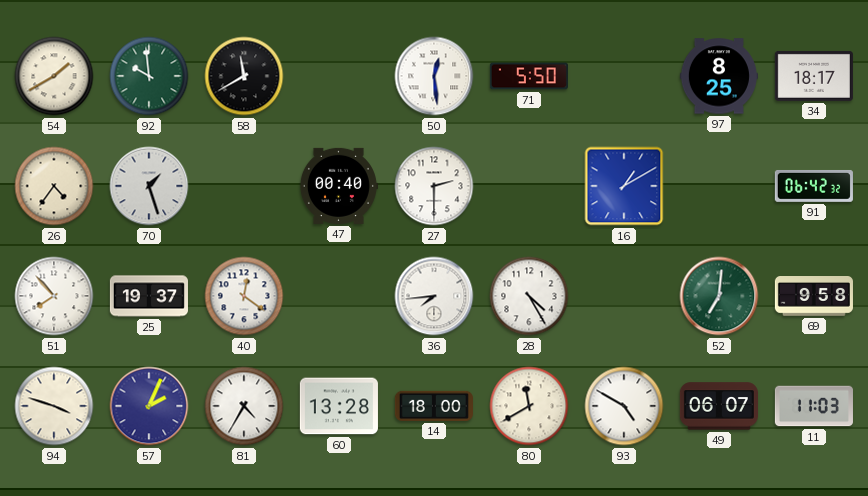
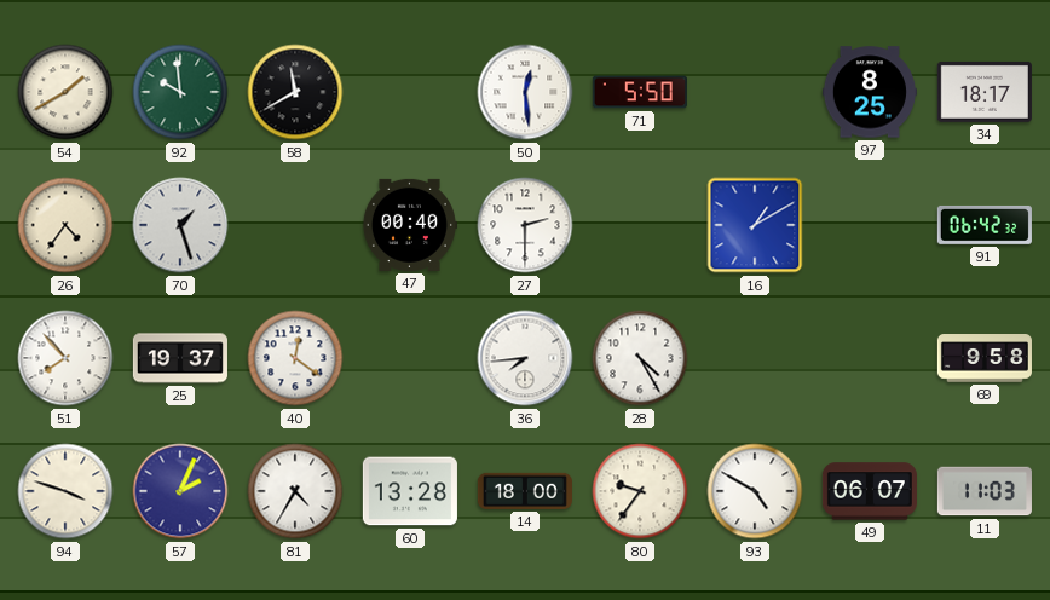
52: 7:01 -> none
80: 11:40 -> 9:36
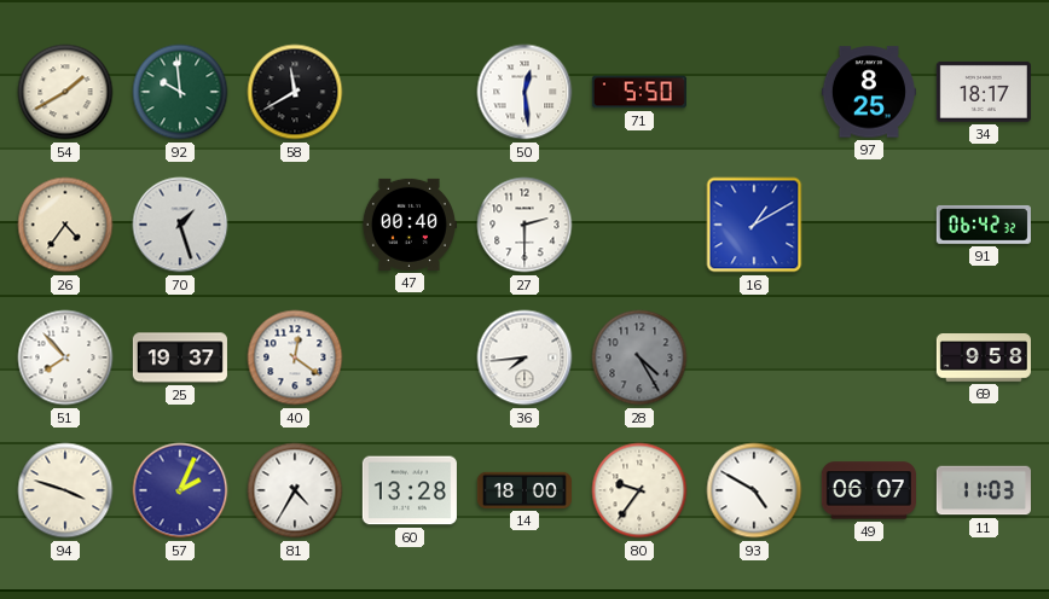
28 dial: white -> grey
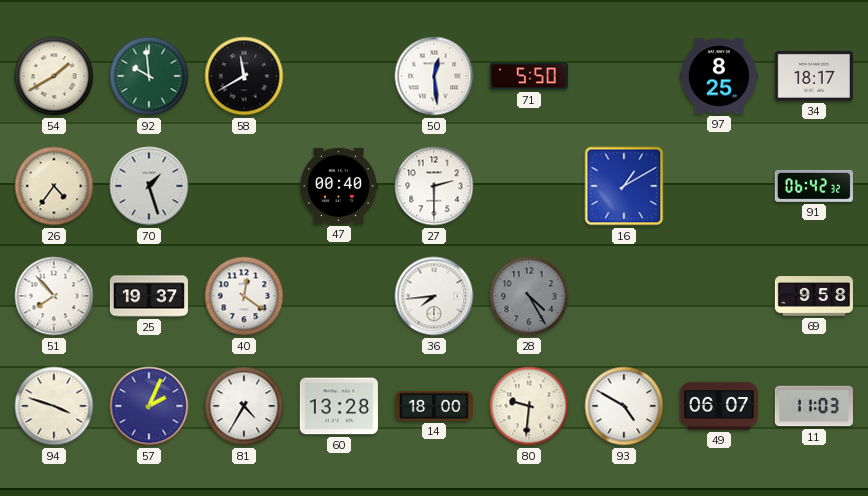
80: 9:36 -> 9:31
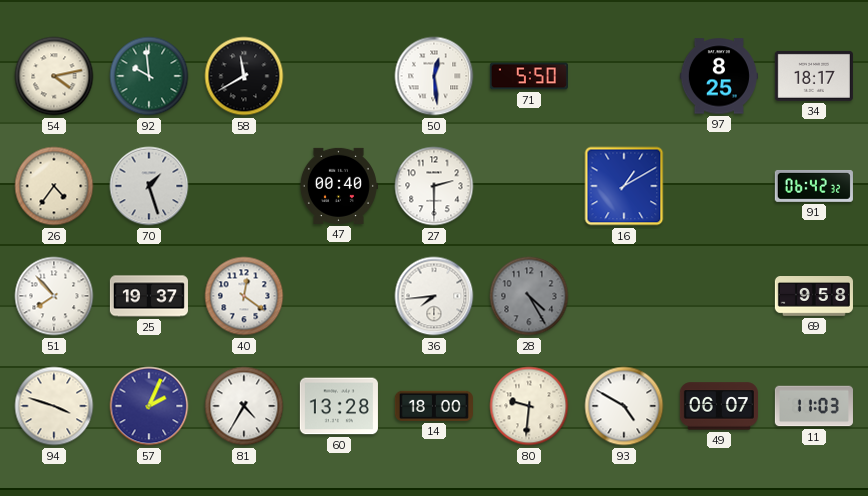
54: 1:40 -> 4:13
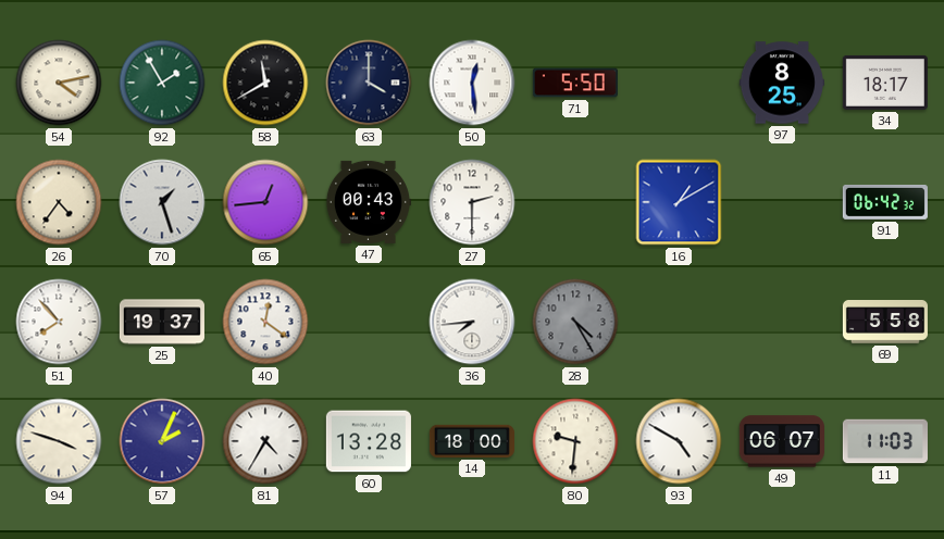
92: 9:59 -> 1:55
63: none -> 4:00
65: none -> 12:44
47: 00:40 -> 00:43
69: 9:58 -> 5:58
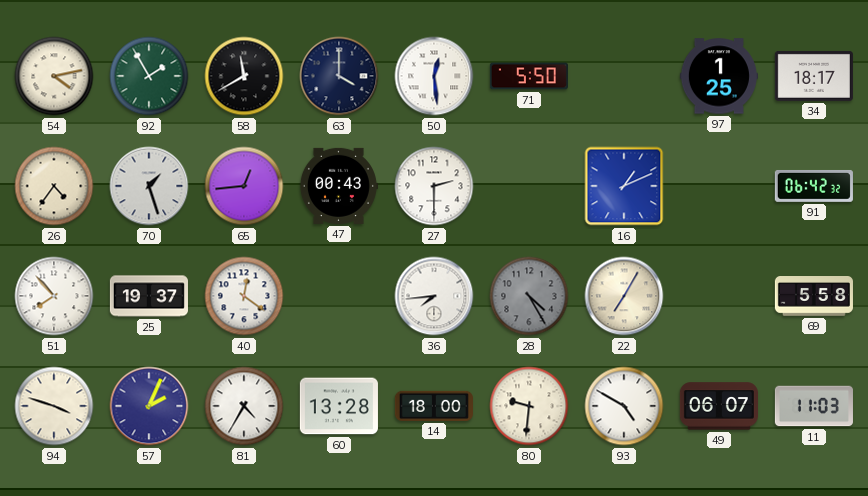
97: 8:25 -> 1:25
16: 1:10 -> 1:11
22: none -> 7:05
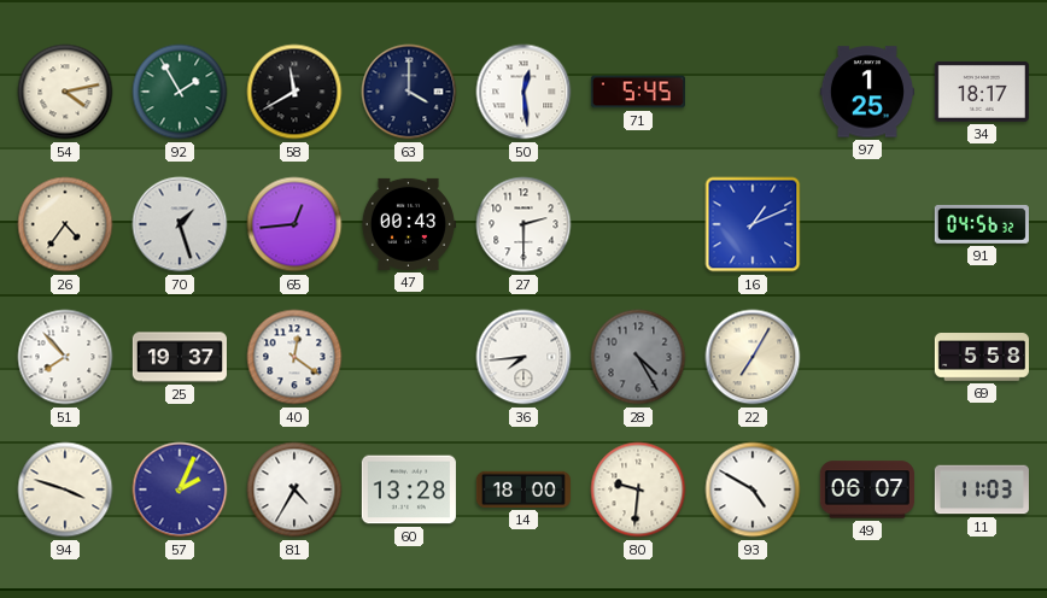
71: 5:50 -> 5:45
91: 06:42 -> 04:56
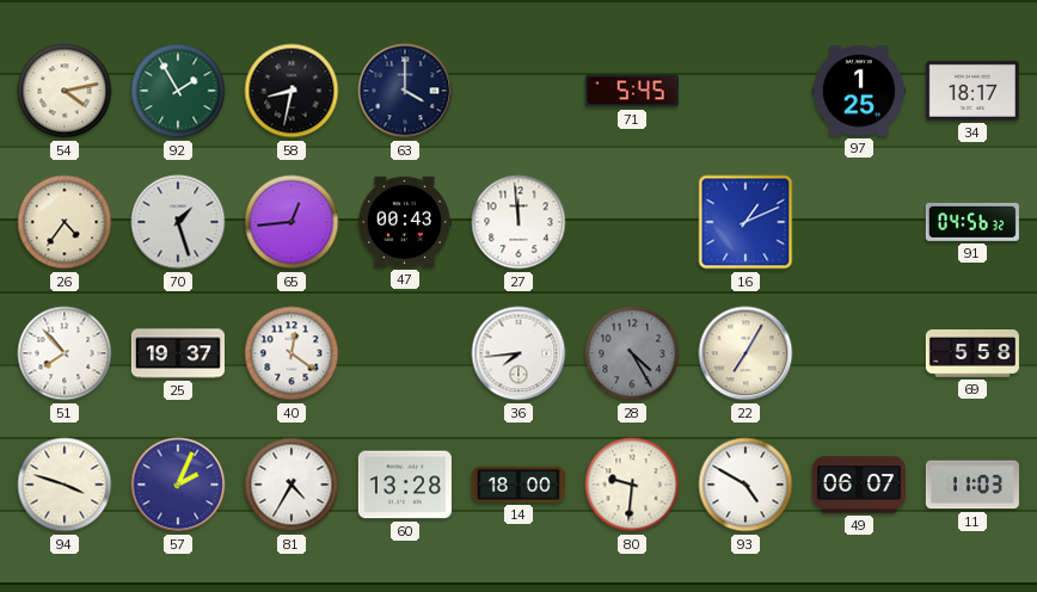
58: 11:40 -> 8:32
50: 12:29 -> none
27: 2:30 -> 11:59
